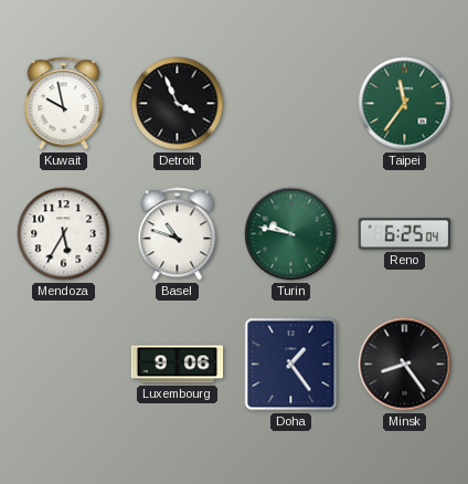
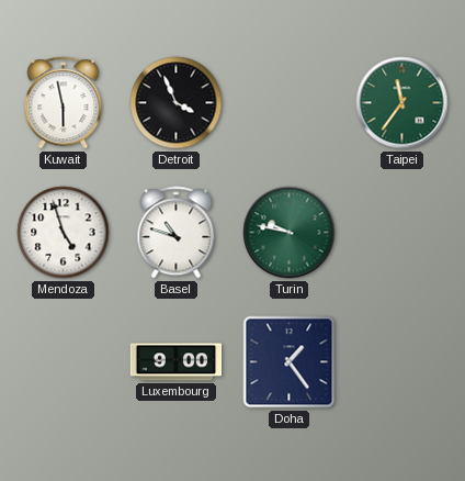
Kuwait: 9:58 -> 5:58
Mendoza: 5:35 -> 4:57
Reno: 6:25 -> none
Luxembourg: 9:06 -> 9:00
Minsk: 8:24 -> none
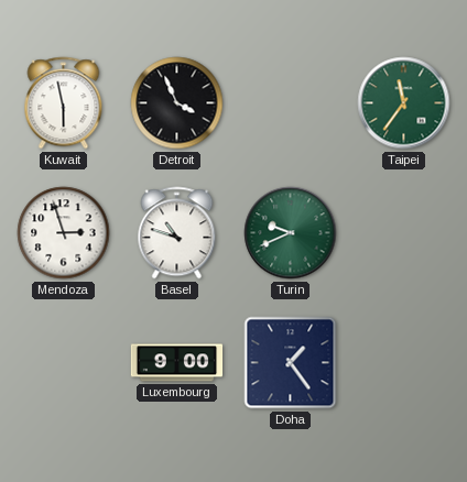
Mendoza: 4:57 -> 2:57
Turin: 9:47 -> 9:41
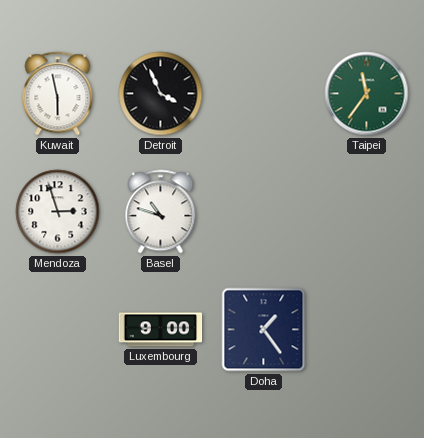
Turin: 9:41 -> none
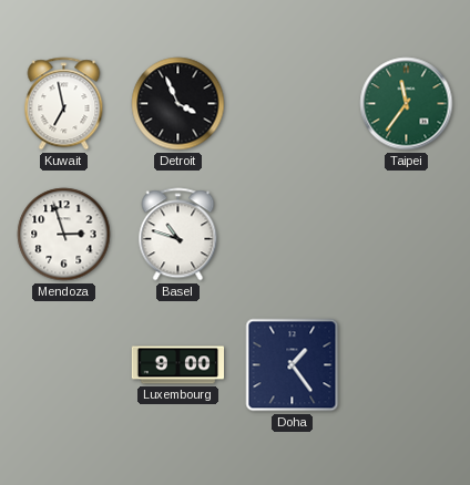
Kuwait: 5:58 -> 6:58
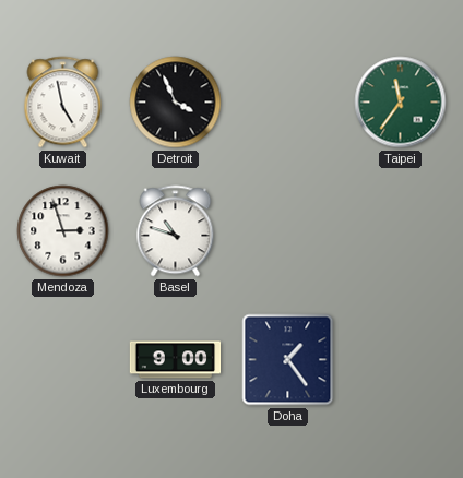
Kuwait: 6:58 -> 4:58
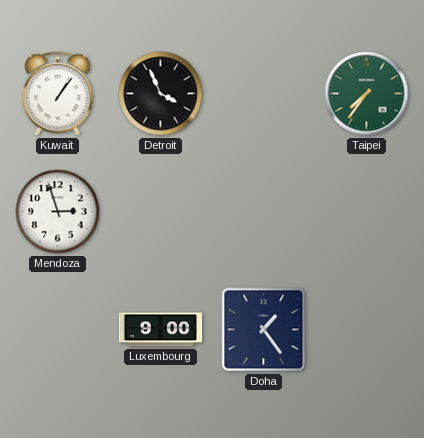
Kuwait: 4:58 -> 1:06
Taipei: 11:36 -> 7:36
Basel: 10:48 -> none
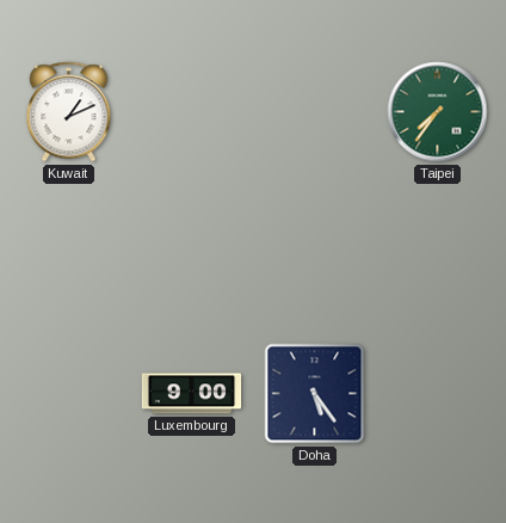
Kuwait: 1:06 -> 1:11
Detroit: 3:56 -> none
Mendoza: 2:57 -> none
Doha: 1:24 -> 5:24
